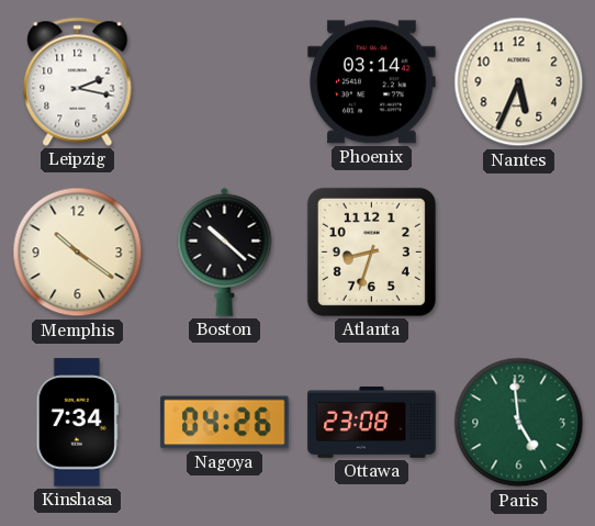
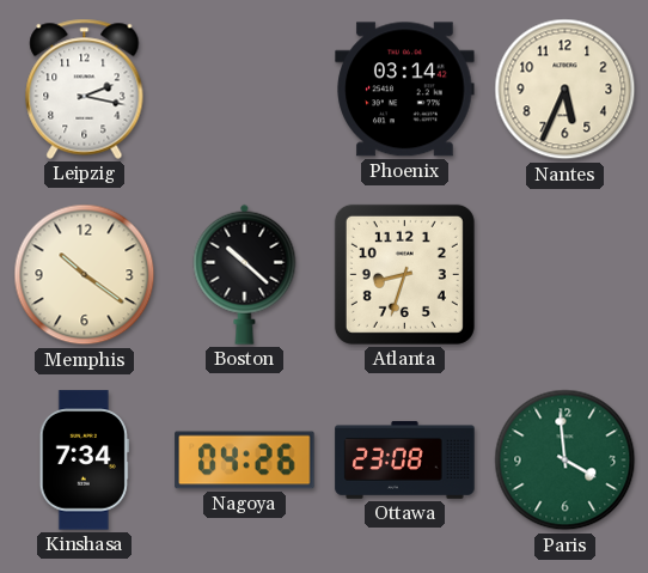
Paris: 4:59 -> 3:59
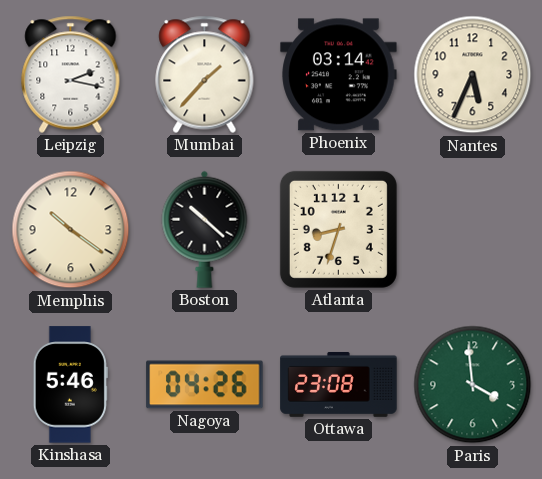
Mumbai: none -> 1:37
Kinshasa: 7:34 -> 5:46
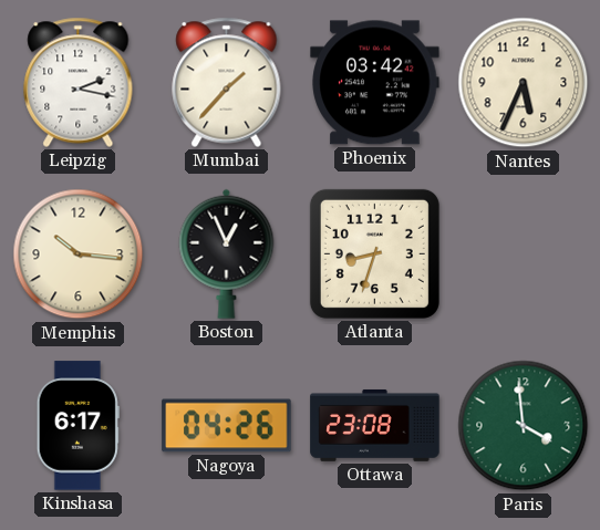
Phoenix: 03:14 -> 03:42
Memphis: 10:21 -> 10:16
Boston: 10:22 -> 12:56
Kinshasa: 5:46 -> 6:17
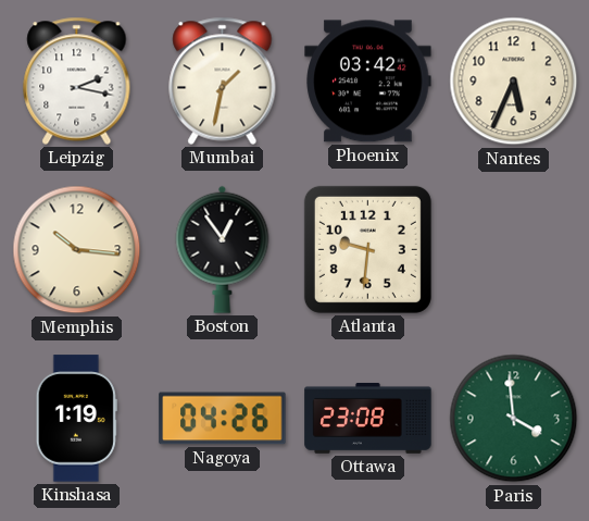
Mumbai: 1:37 -> 1:32
Boston: 12:56 -> 12:54
Atlanta: 8:33 -> 9:31
Kinshasa: 6:17 -> 1:19
